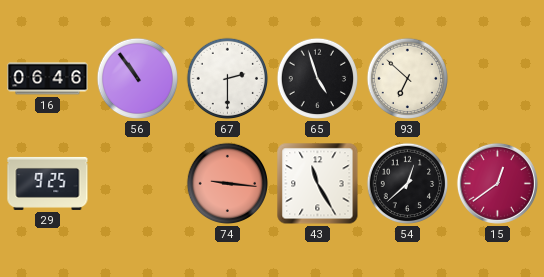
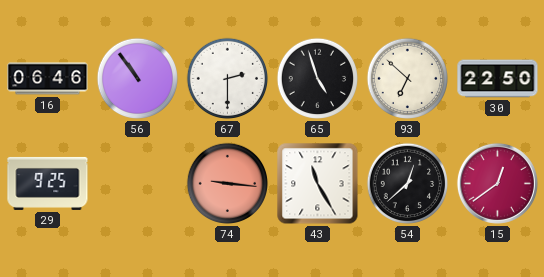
30: none -> 22:50
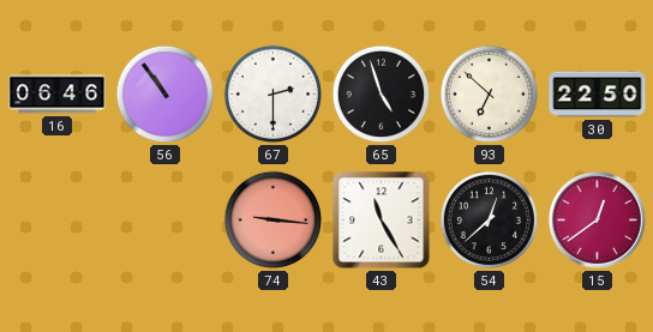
29: 9:25 -> none
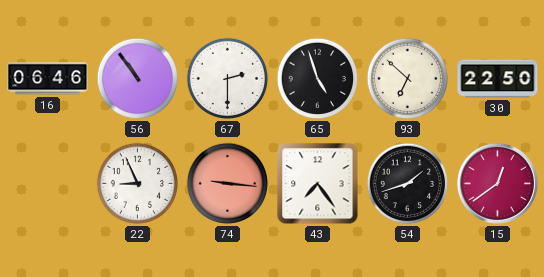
22: none -> 8:56
43: 11:25 -> 7:24
54: 12:38 -> 1:42
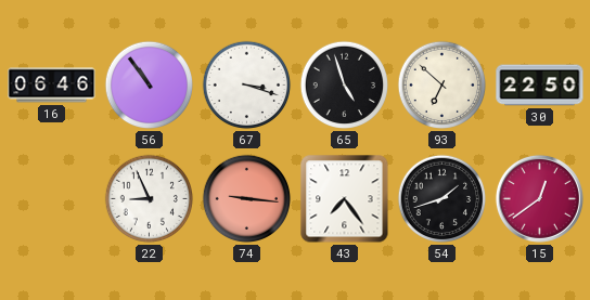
67: 2:30 -> 3:18
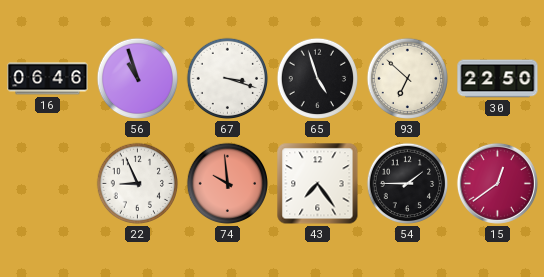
56: 10:54 -> 10:57
74: 9:16 -> 9:59
54: 1:42 -> 1:45
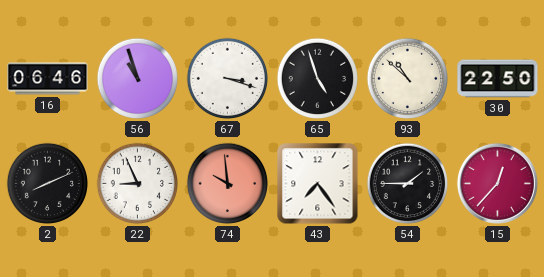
93: 6:52 -> 10:52
2: none -> 8:11
15: 12:39 -> 12:37
